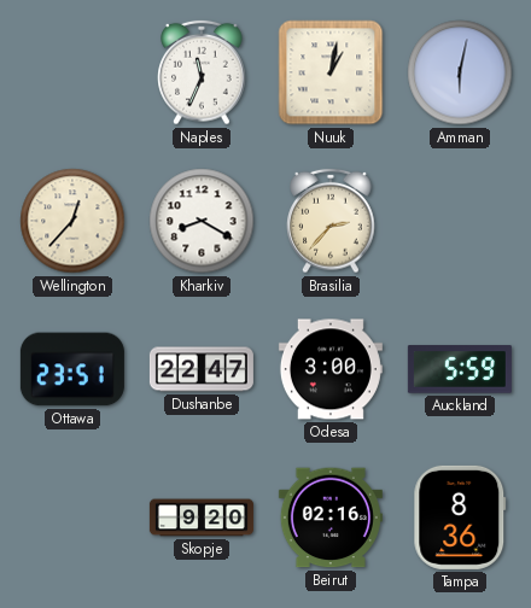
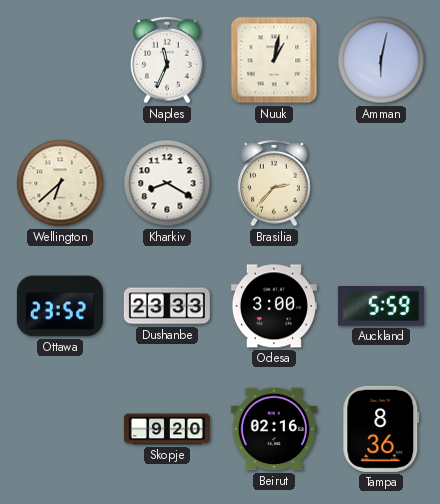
Wellington: 12:37 -> 6:38
Ottawa: 23:51 -> 23:52
Dushanbe: 22:47 -> 23:33
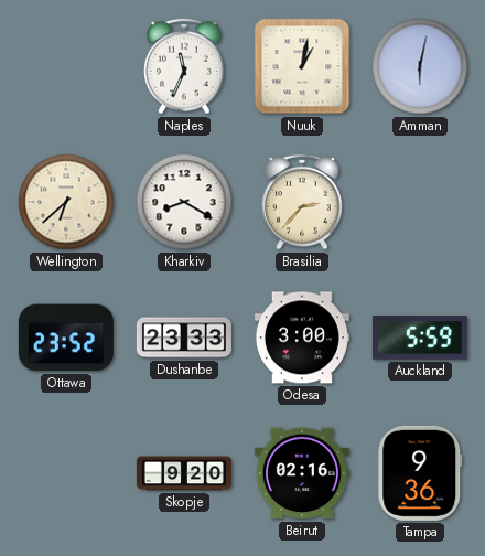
Tampa: 8:36 -> 9:36
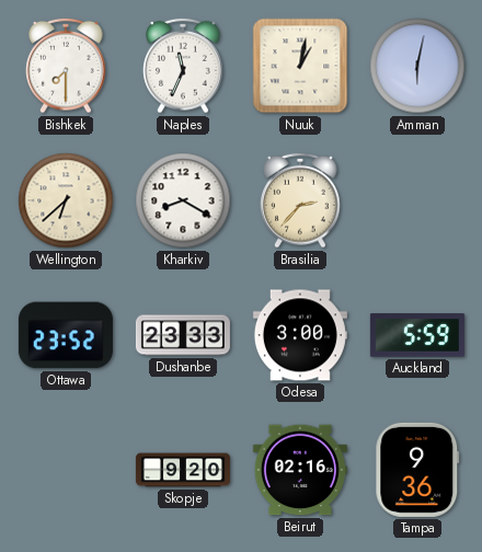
Bishkek: none -> 7:30
